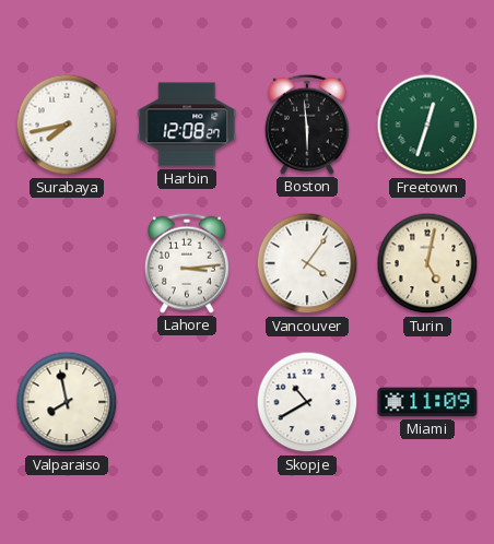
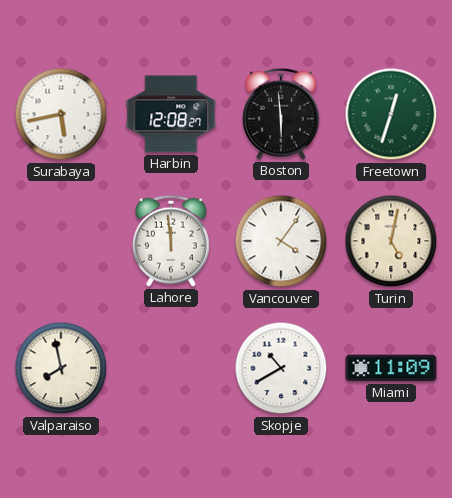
Surabaya: 7:43 -> 5:43
Lahore: 3:14 -> 11:59
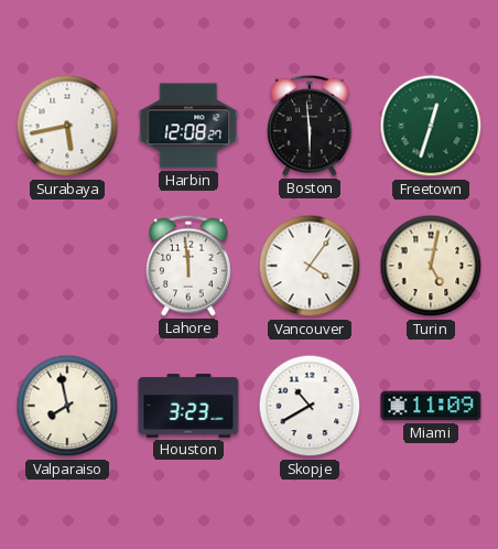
Houston: none -> 3:23
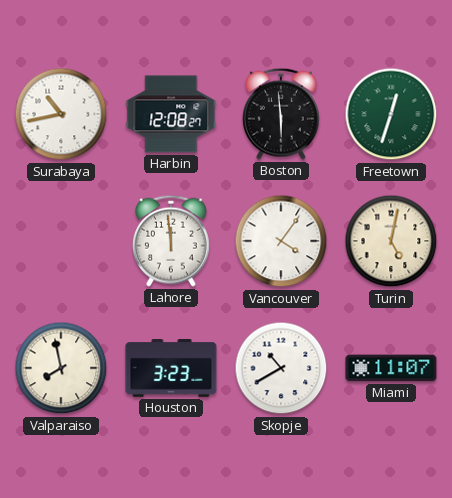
Surabaya: 5:43 -> 10:43
Miami: 11:09 -> 11:07
